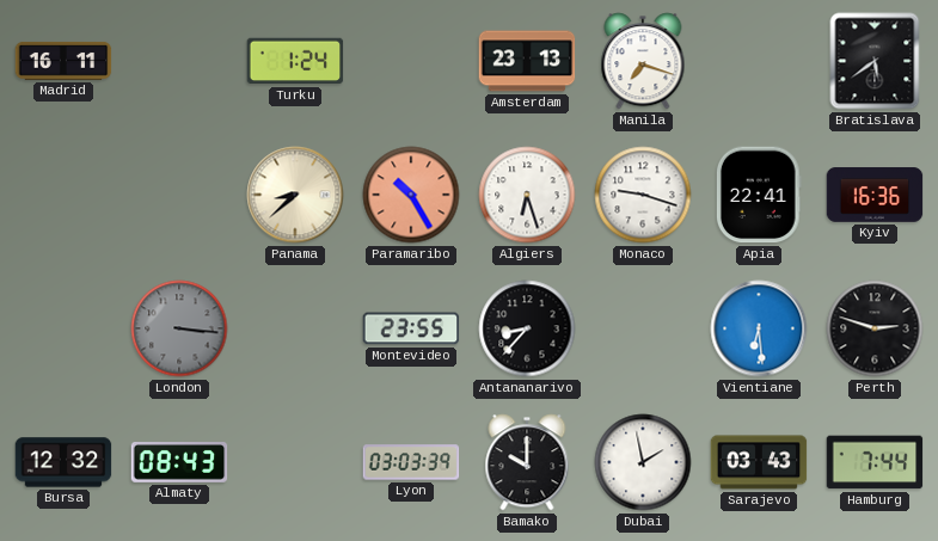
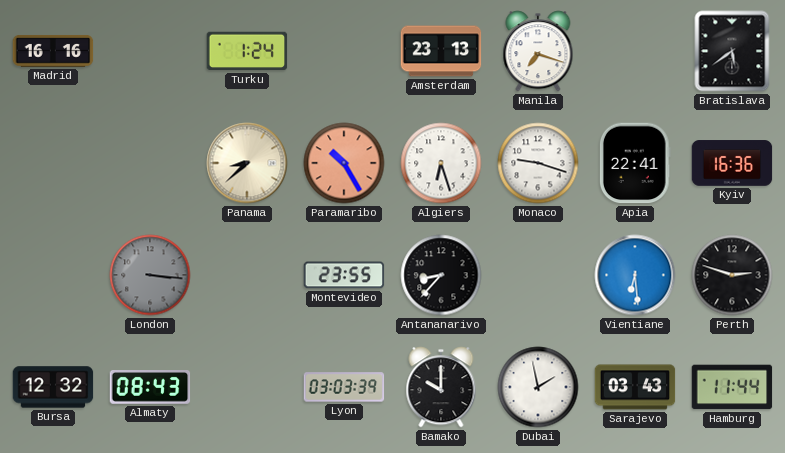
Madrid: 16:11 -> 16:16
Hamburg: 7:44 -> 11:44
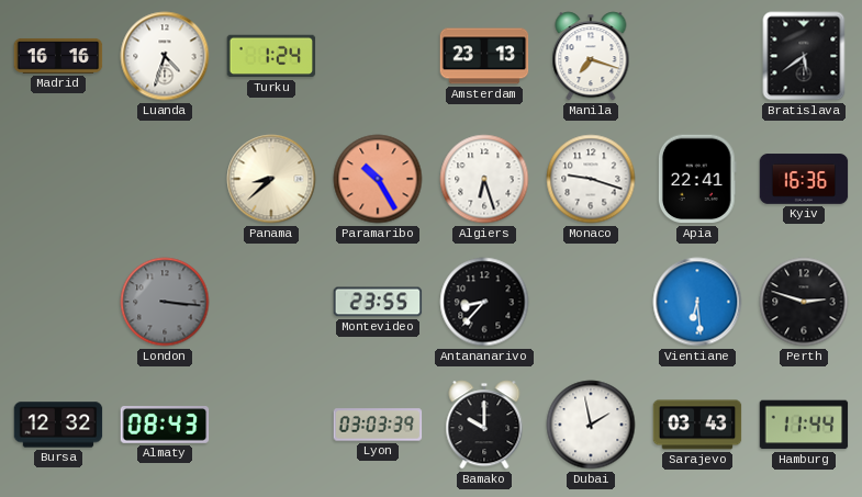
Luanda: none -> 4:33
